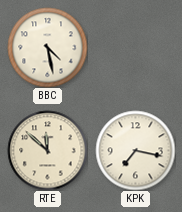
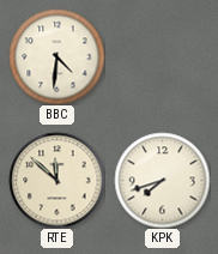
BBC: 4:28 -> 4:31
KPK: 7:17 -> 7:42
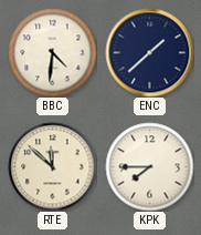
ENC: none -> 1:38
KPK: 7:42 -> 7:45
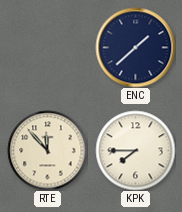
BBC: 4:31 -> none
RTE: 11:52 -> 11:53
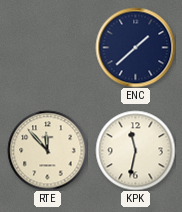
KPK: 7:45 -> 11:32
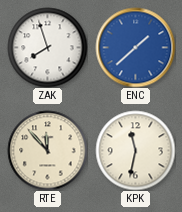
ZAK: none -> 7:57
ENC dial: navy -> blue
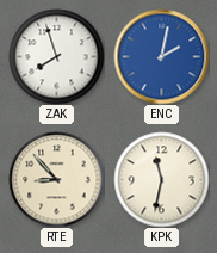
ENC: 1:38 -> 2:02
RTE: 11:53 -> 8:53
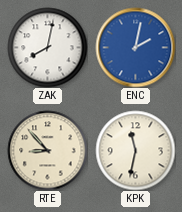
ZAK: 7:57 -> 8:02
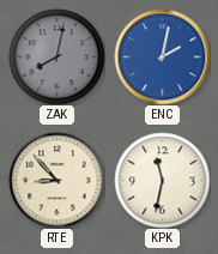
ZAK dial: white -> grey
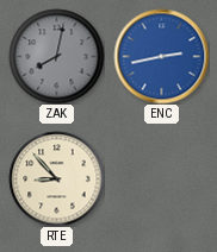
ENC: 2:02 -> 2:43
KPK: 11:32 -> none
